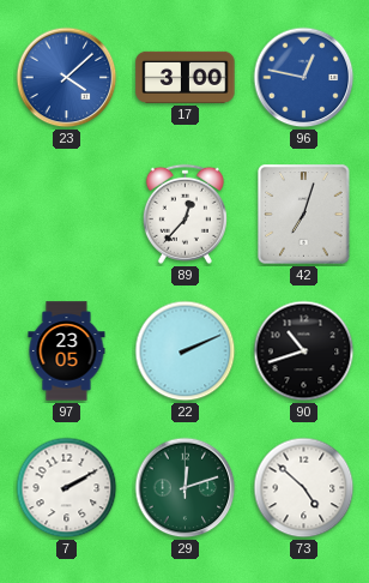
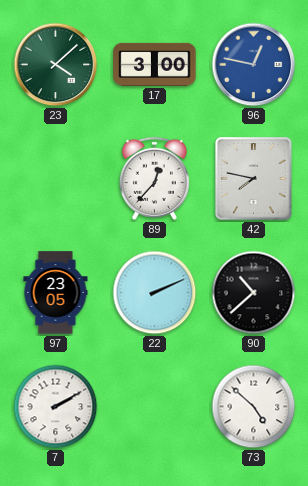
23 dial: blue -> green
42: 7:03 -> 7:47
90: 10:42 -> 10:38
29: 12:12 -> none
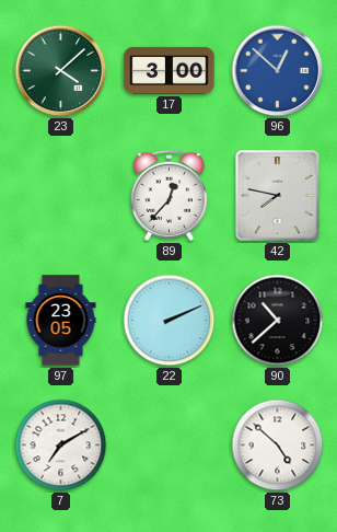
96: 12:47 -> 12:52
7: 2:10 -> 7:10
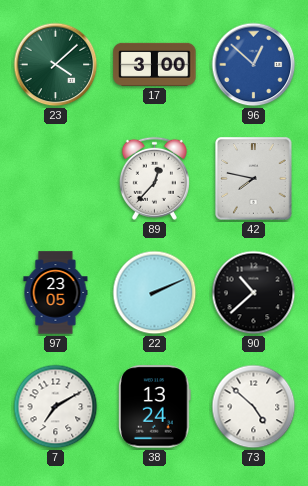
38: none -> 13:24
